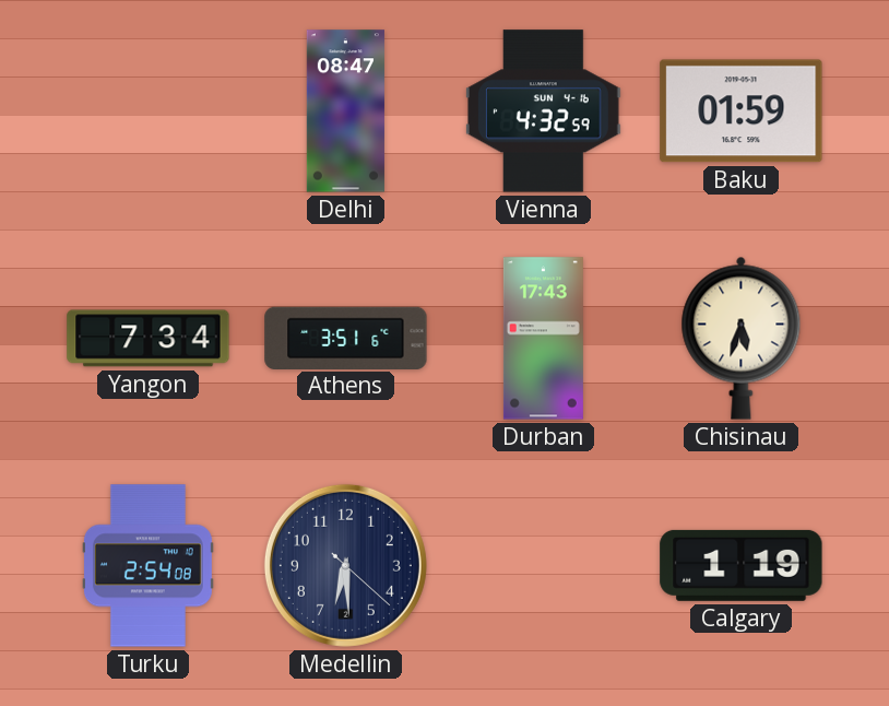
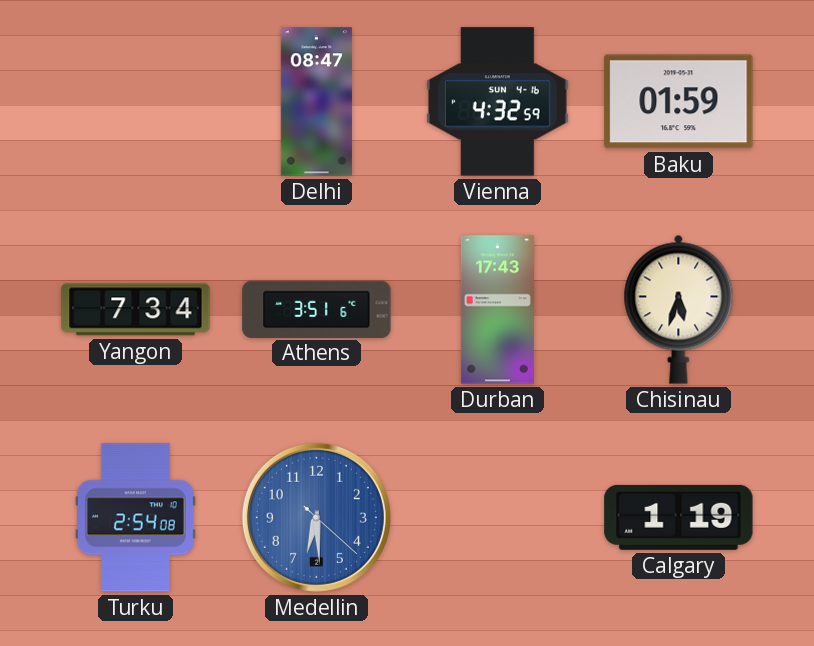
Medellin dial: navy -> blue
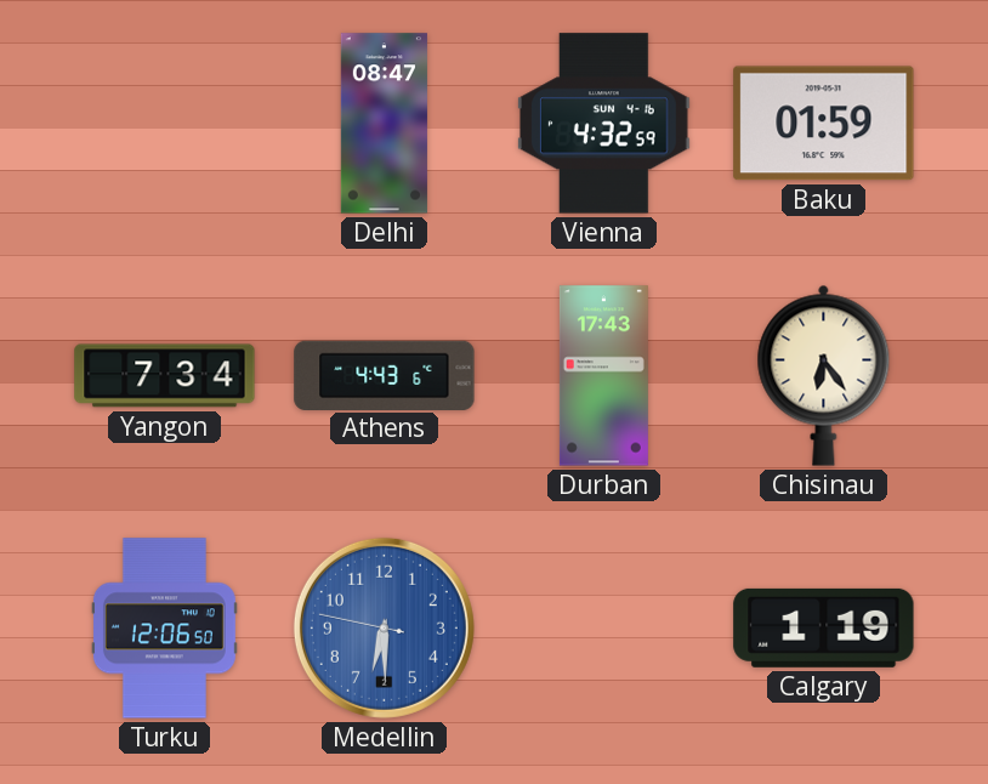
Athens: 3:51 -> 4:43
Chisinau: 5:33 -> 6:24
Turku: 2:54 -> 12:06
Medellin: 6:29:22 -> 6:29:47
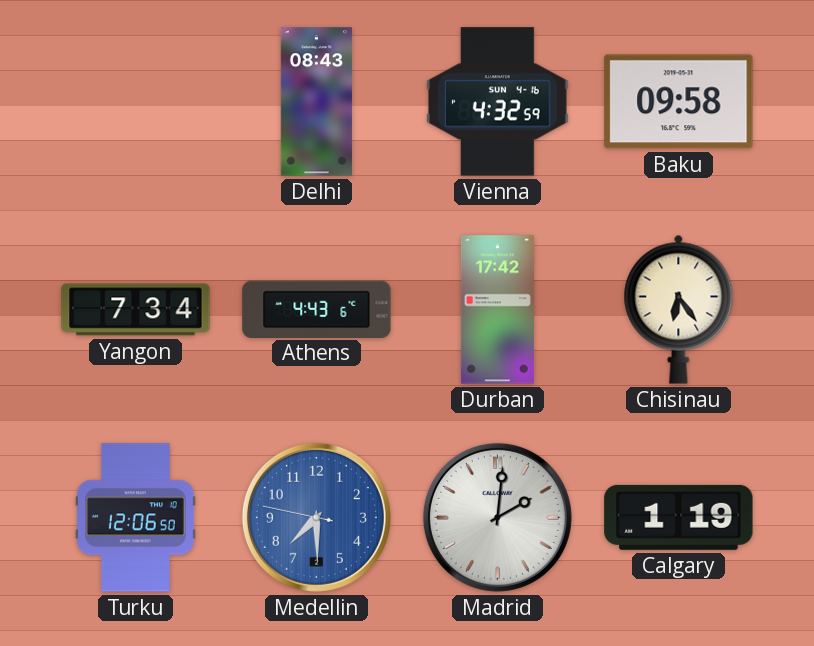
Delhi: 08:47 -> 08:43
Baku: 01:59 -> 09:58
Durban: 17:43 -> 17:42
Medellin: 6:29 -> 7:29
Madrid: none -> 2:01
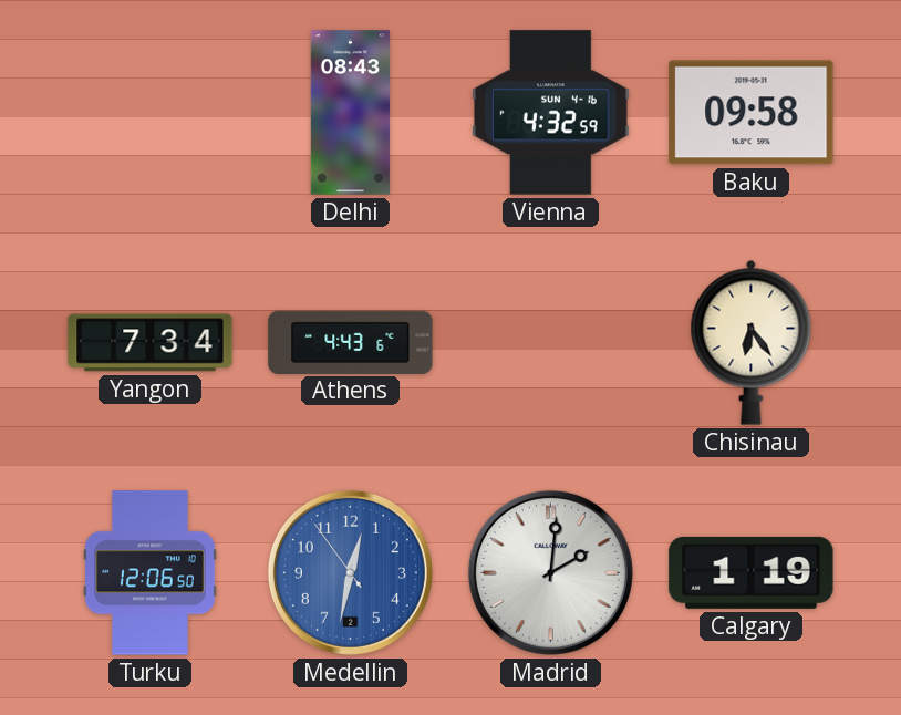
Durban: 17:42 -> none
Medellin: 7:29 -> 12:31
